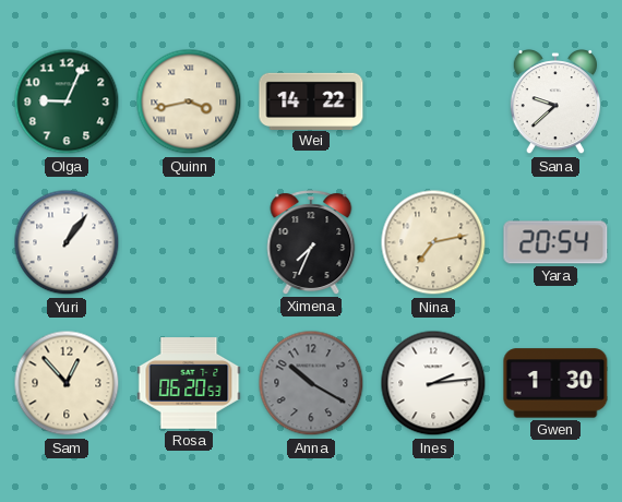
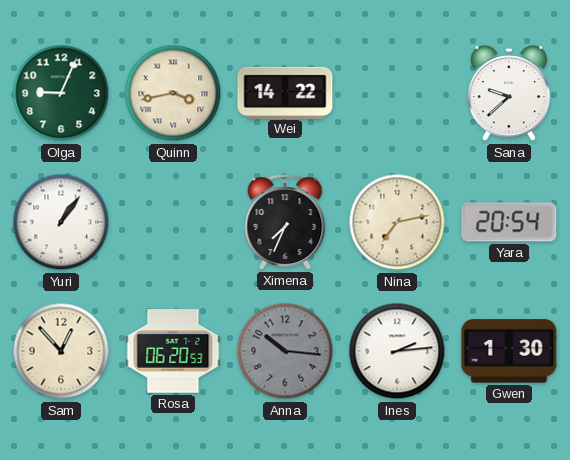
Anna: 10:20 -> 10:16
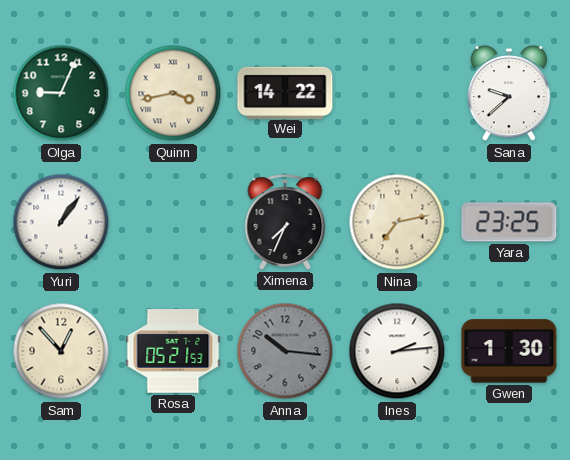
Yara: 20:54 -> 23:25
Rosa: 06:20 -> 05:21
